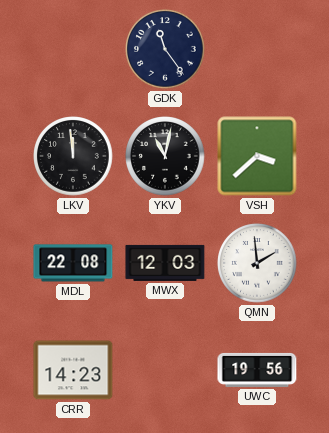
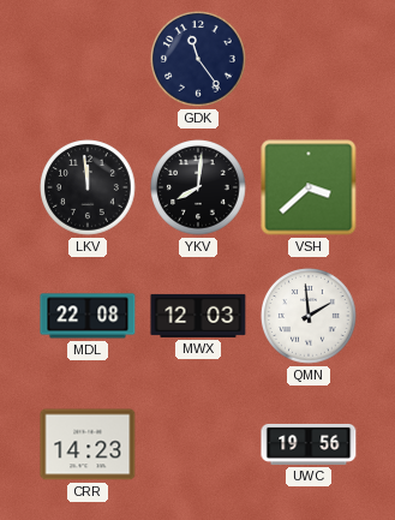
YKV: 11:02 -> 8:01
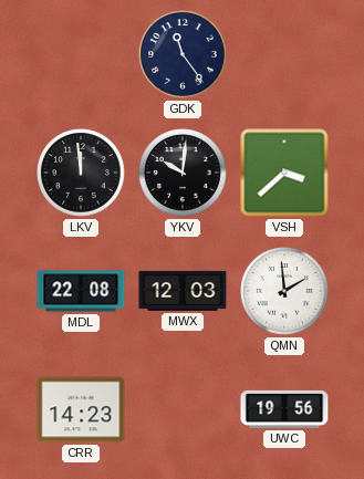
YKV: 8:01 -> 10:01
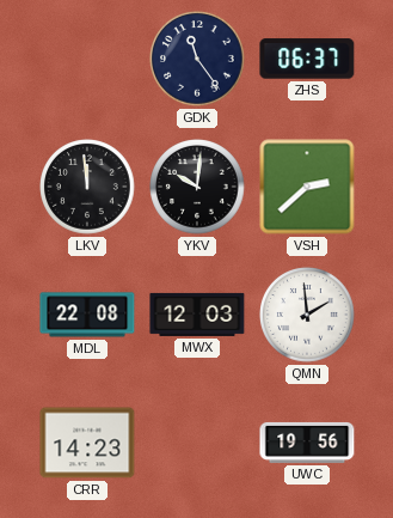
ZHS: none -> 06:37
VSH: 3:38 -> 2:38
